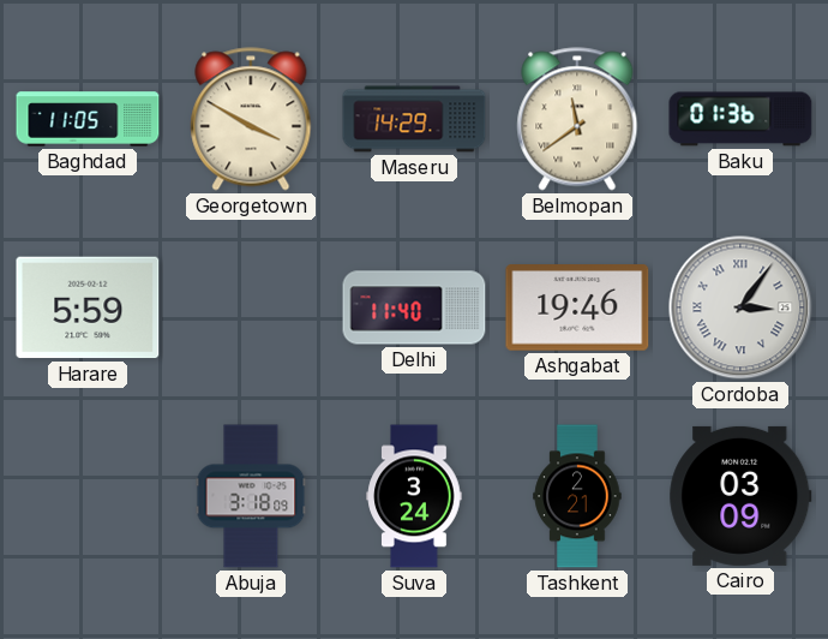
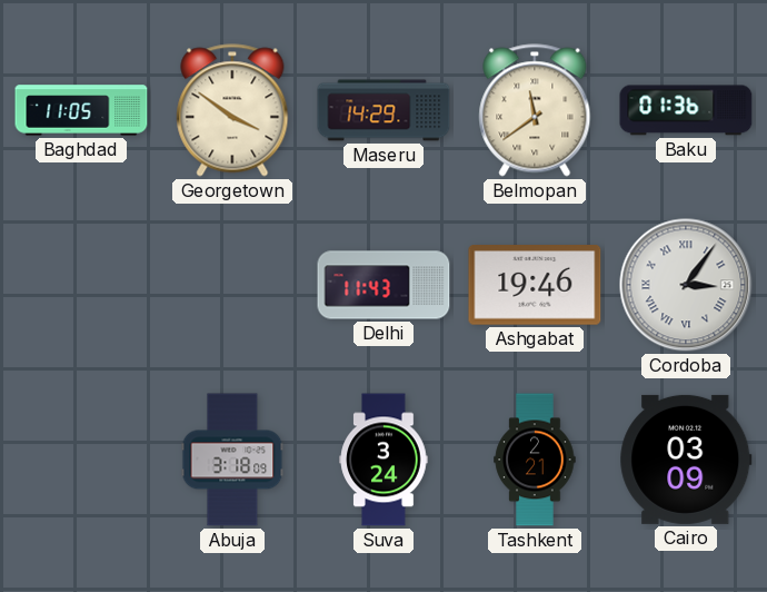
Georgetown: 3:50 -> 3:51
Harare: 5:59 -> none
Delhi: 11:40 -> 11:43
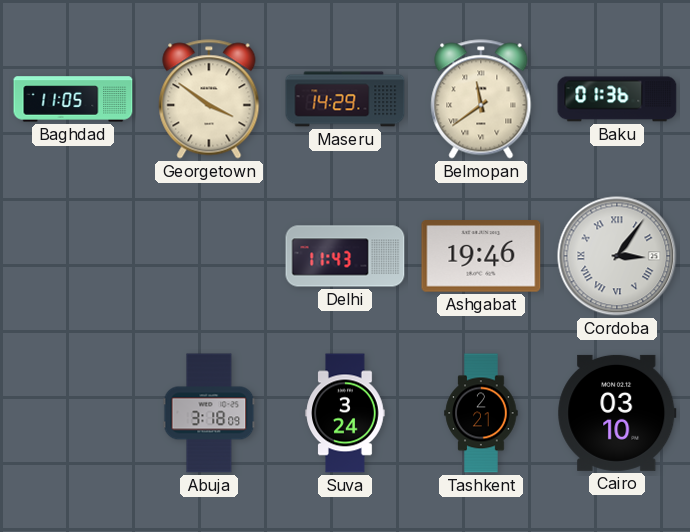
Cairo: 03:09 -> 03:10
